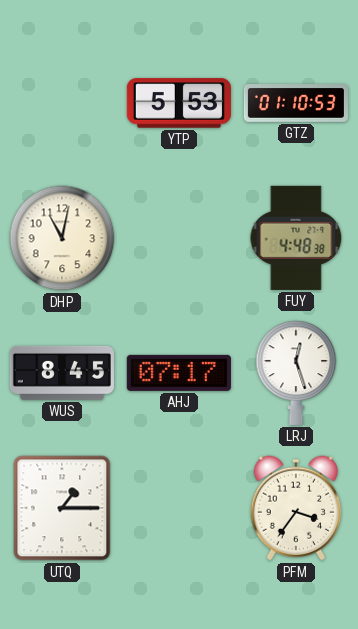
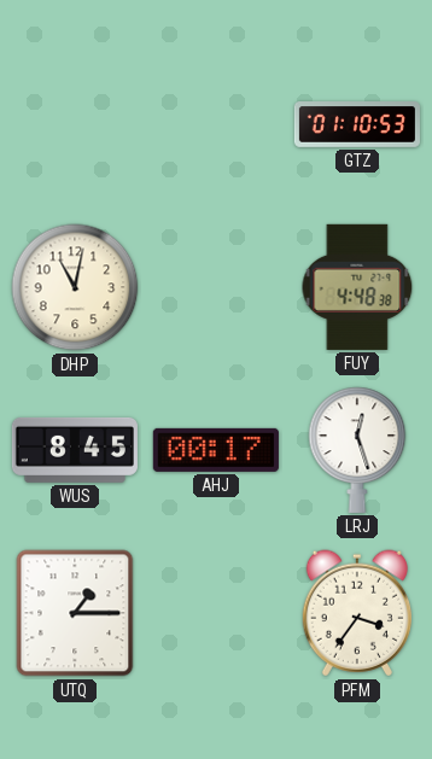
YTP: 5:53 -> none
AHJ: 07:17 -> 00:17
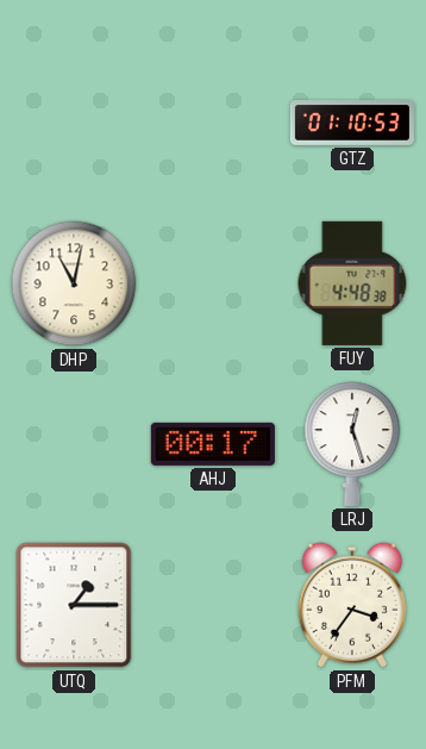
WUS: 8:45 -> none
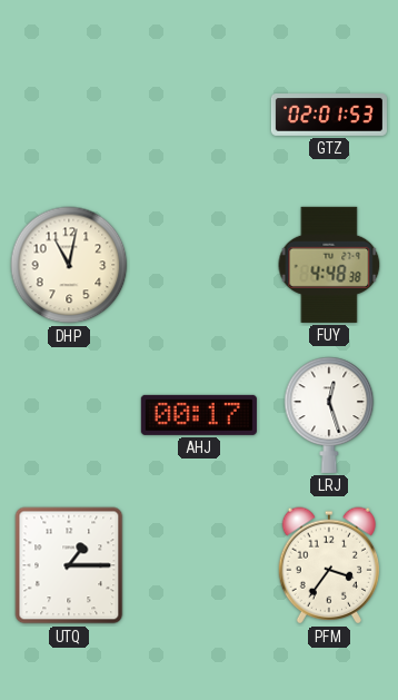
GTZ: 01:10 -> 02:01
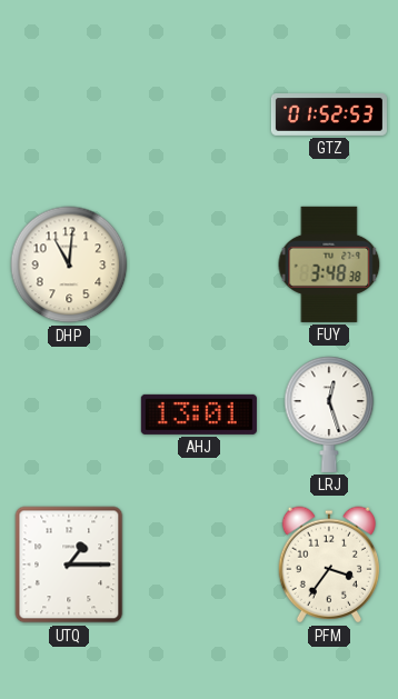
GTZ: 02:01 -> 01:52
DHP: 11:02 -> 11:01
FUY: 4:48 -> 3:48
AHJ: 00:17 -> 13:01
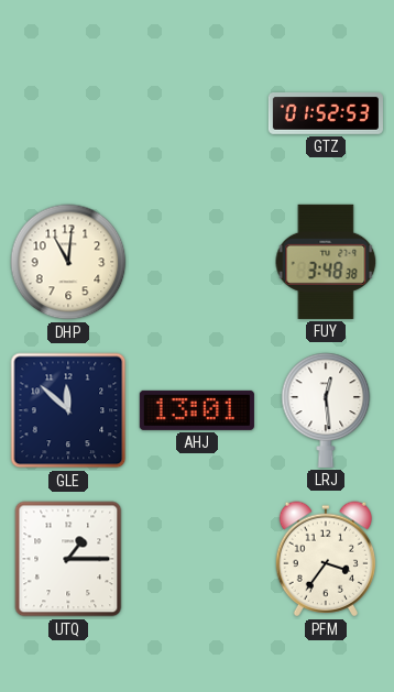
GLE: none -> 11:52
LRJ: 12:27 -> 12:29
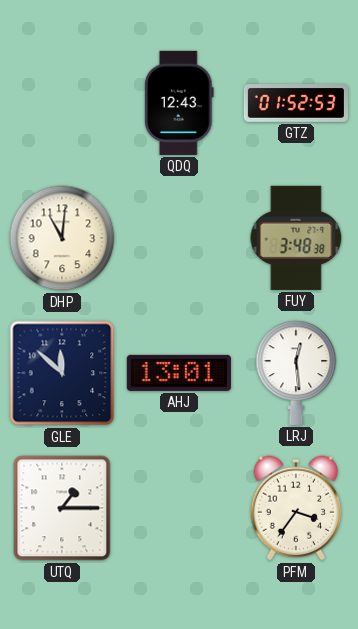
QDQ: none -> 12:43
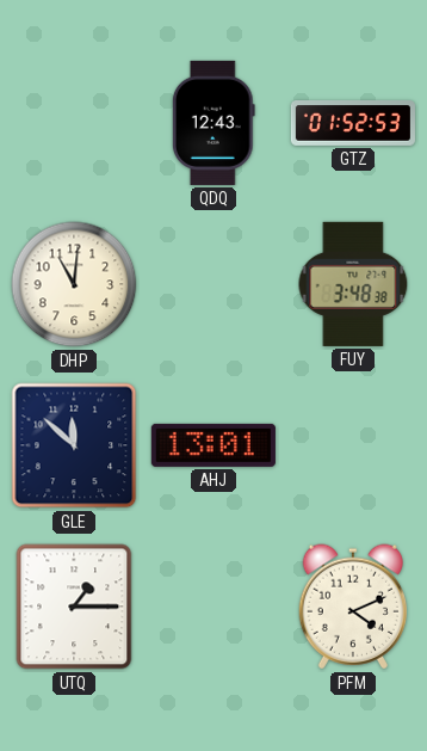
LRJ: 12:29 -> none
PFM: 3:36 -> 4:11
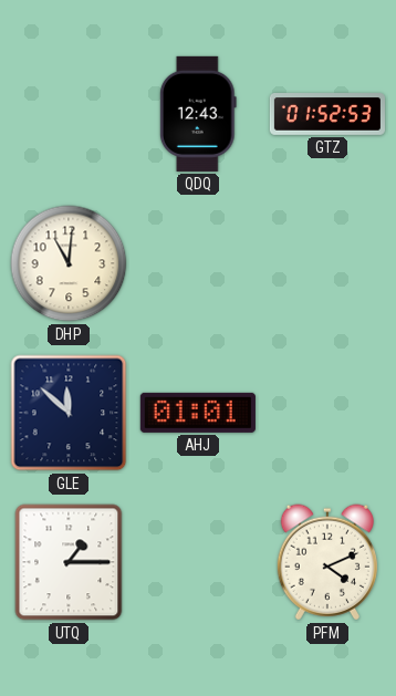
FUY: 3:48 -> none
AHJ: 13:01 -> 01:01
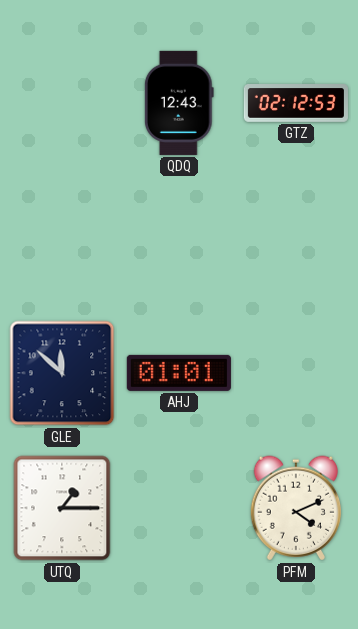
GTZ: 01:52 -> 02:12
DHP: 11:01 -> none
